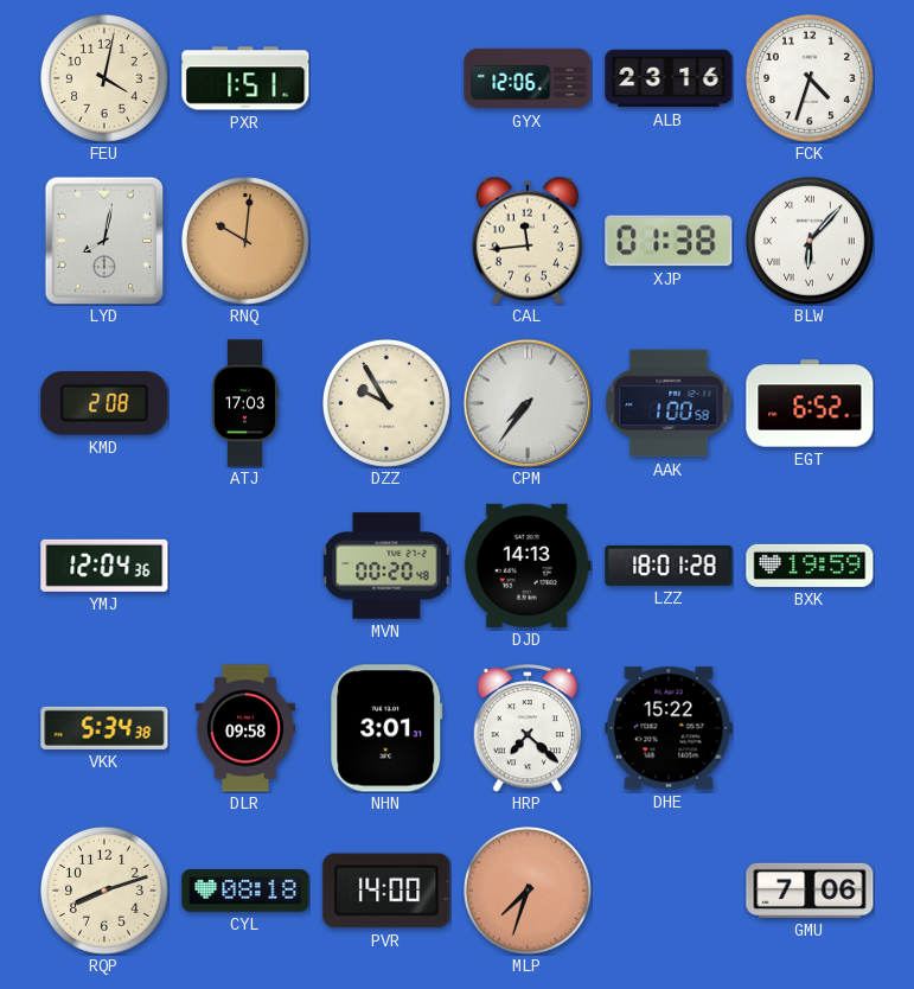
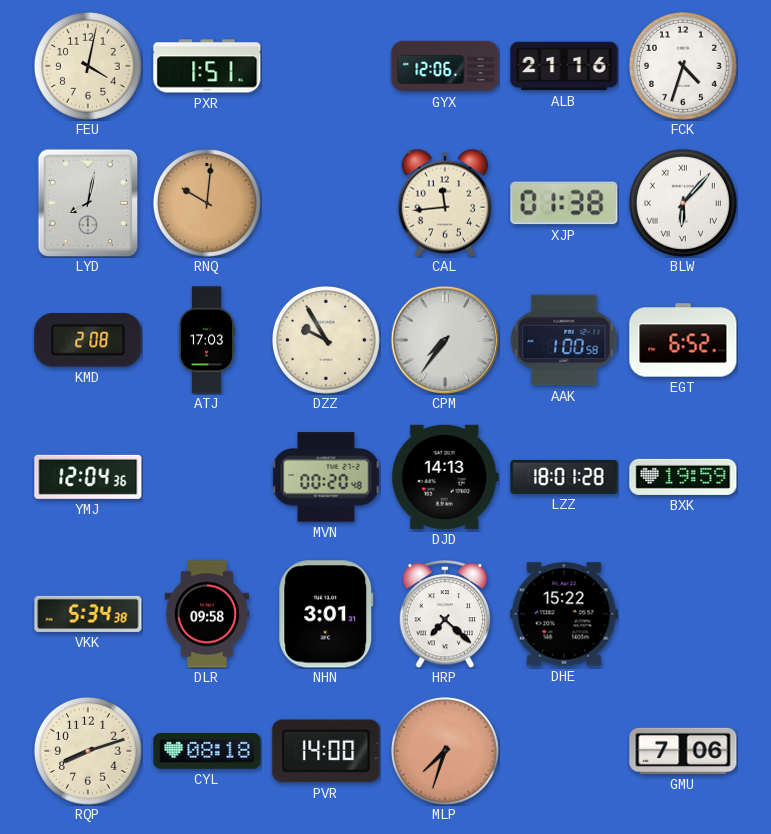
ALB: 23:16 -> 21:16
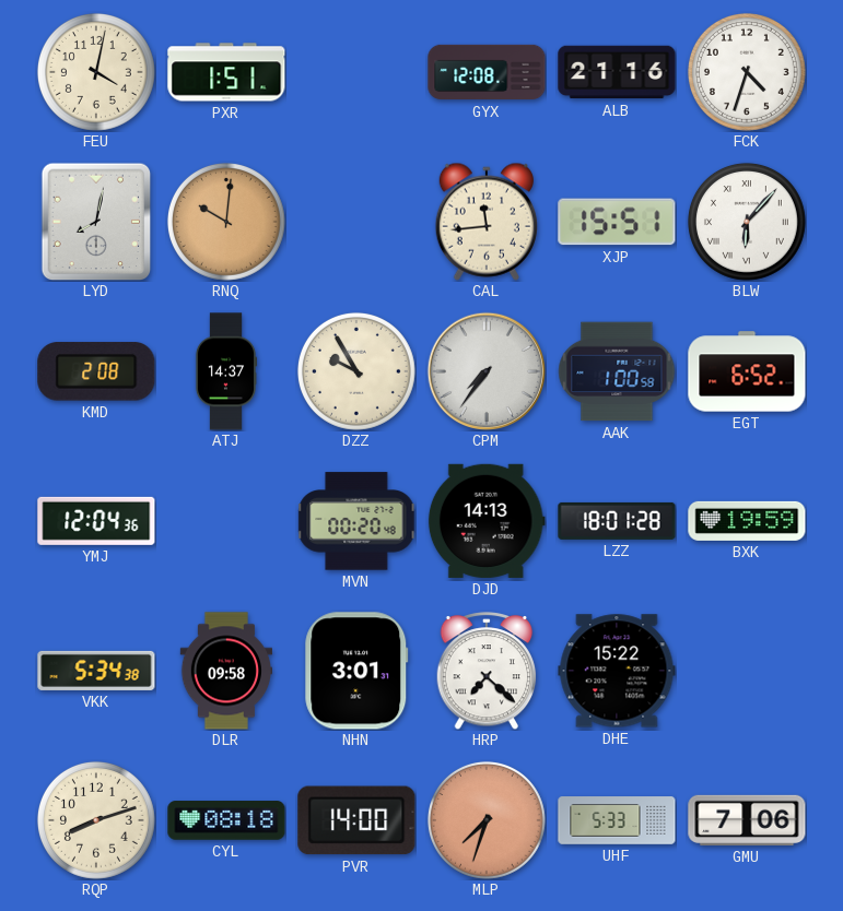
GYX: 12:06 -> 12:08
XJP: 01:38 -> 15:51
ATJ: 17:03 -> 14:37
UHF: none -> 5:33
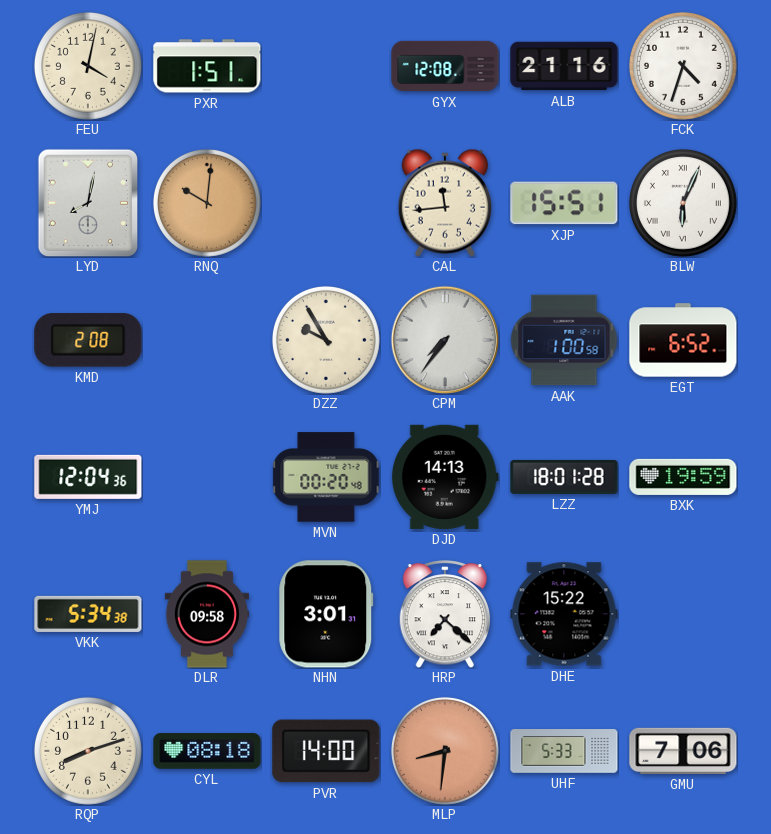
BLW: 6:07 -> 6:04
ATJ: 14:37 -> none
MLP: 7:33 -> 8:31
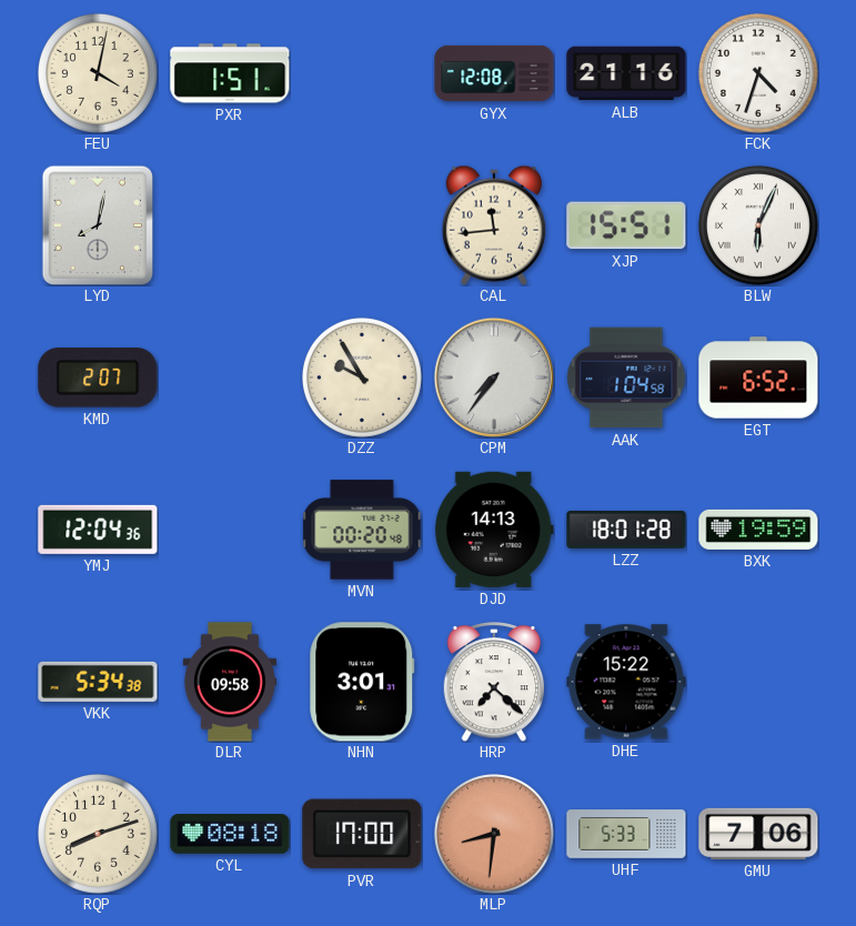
RNQ: 10:01 -> none
KMD: 2:08 -> 2:07
AAK: 1:00 -> 1:04
PVR: 14:00 -> 17:00
